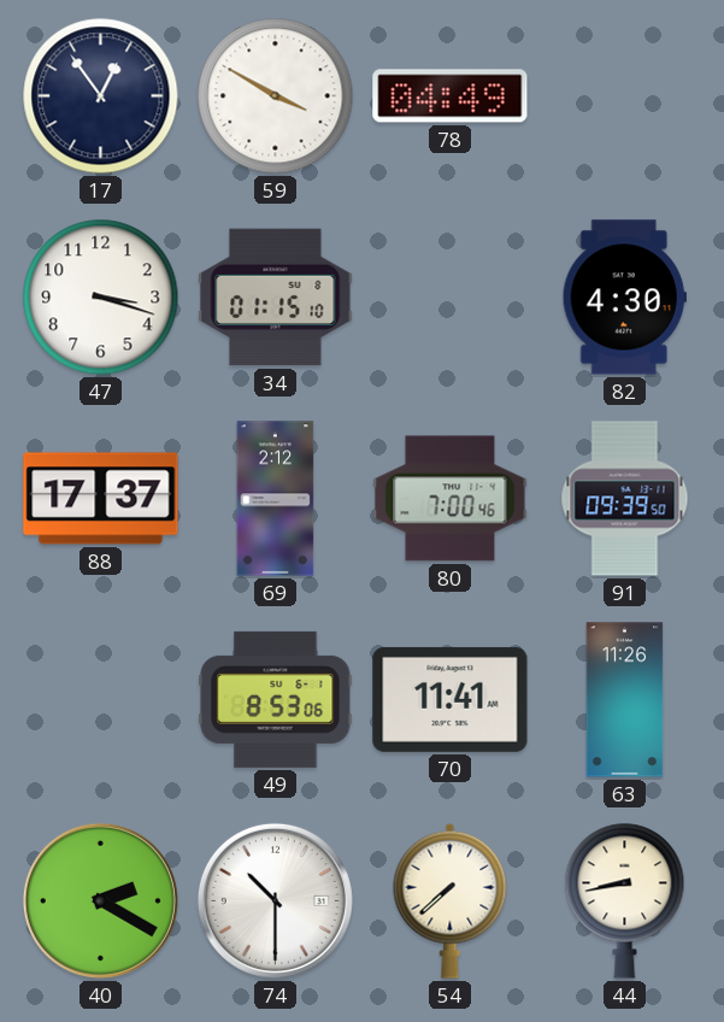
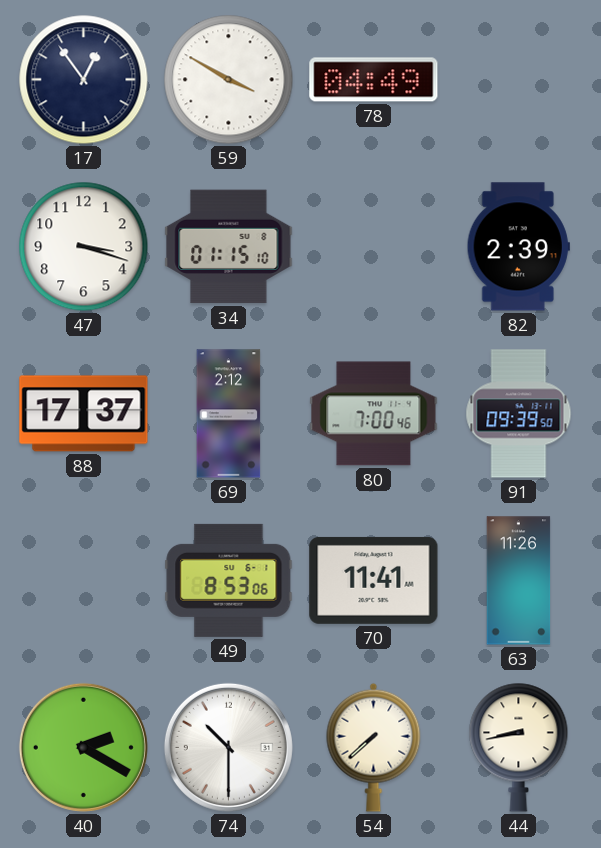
82: 4:30 -> 2:39
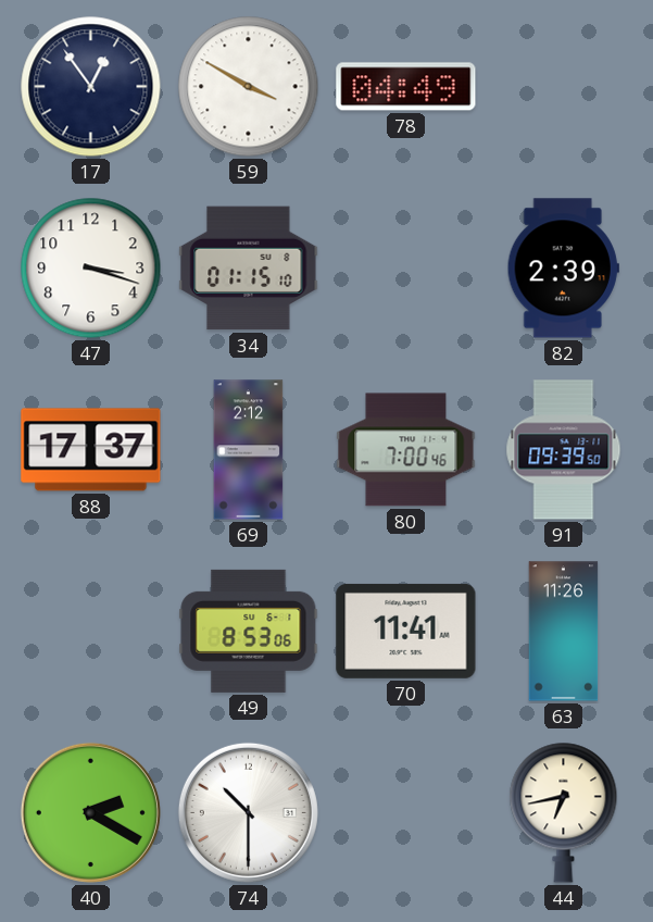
54: 7:38 -> none
44: 8:43 -> 6:43
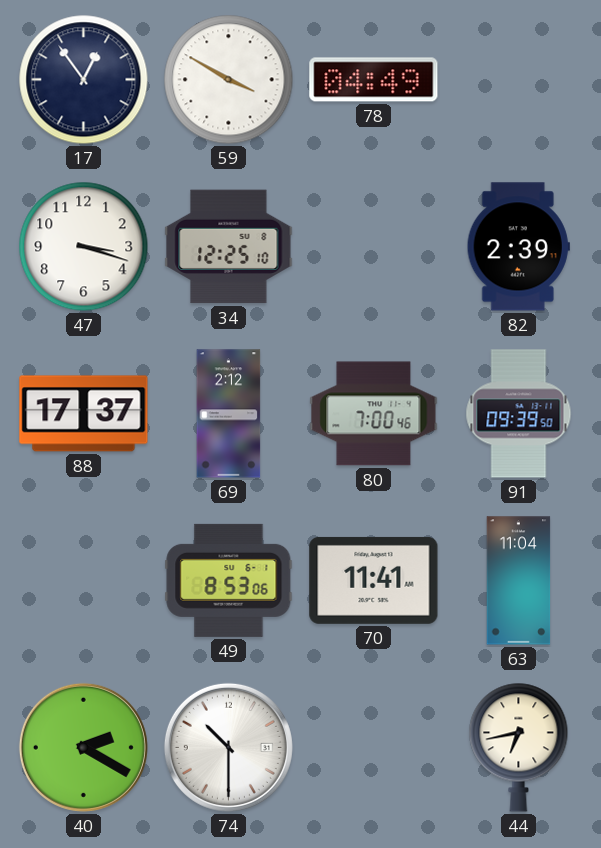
34: 01:15 -> 12:25
63: 11:26 -> 11:04
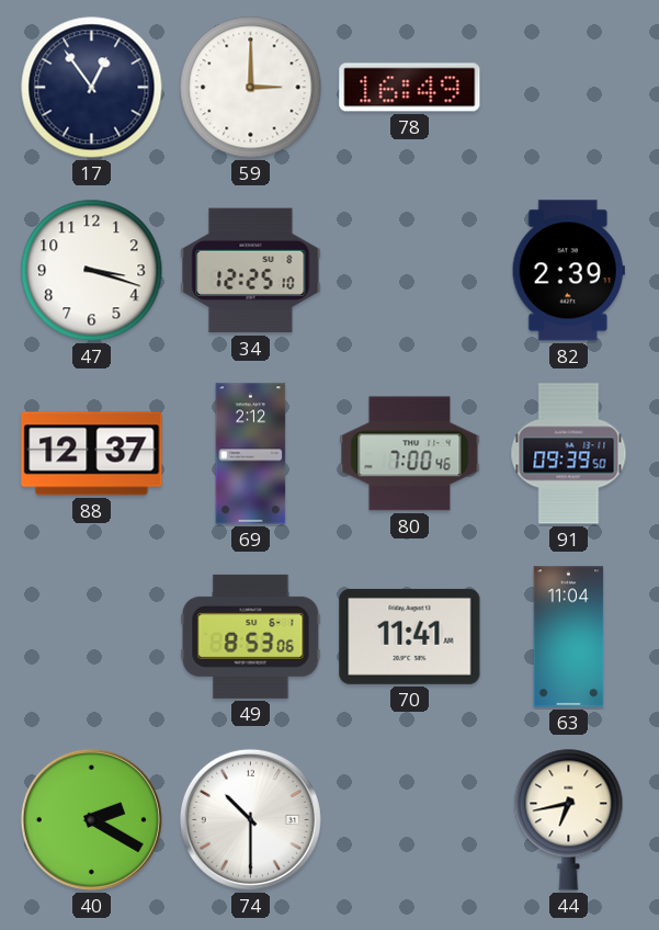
59: 3:50 -> 3:00
78: 04:49 -> 16:49
88: 17:37 -> 12:37
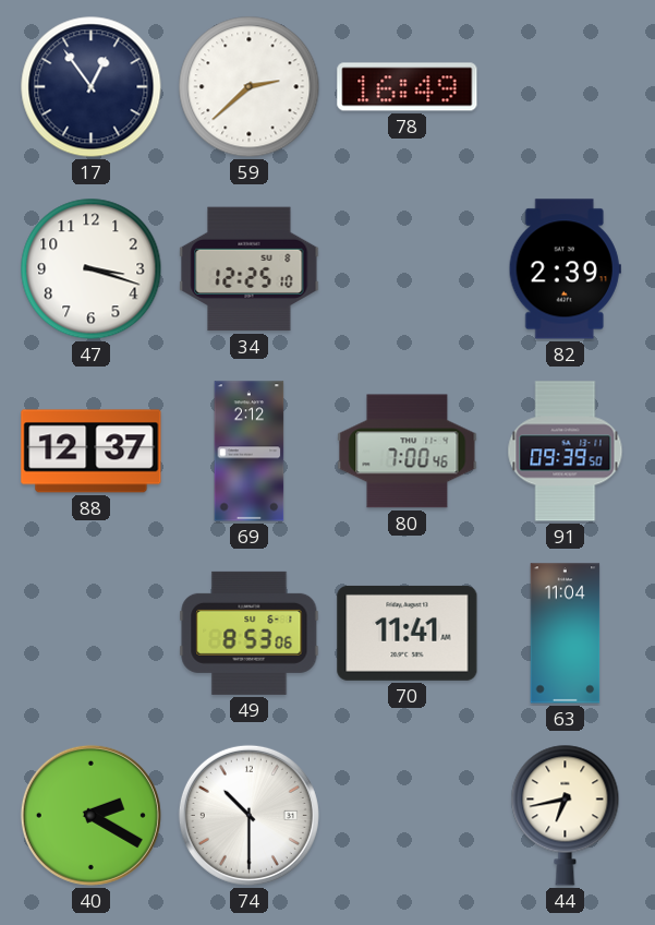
59: 3:00 -> 2:38
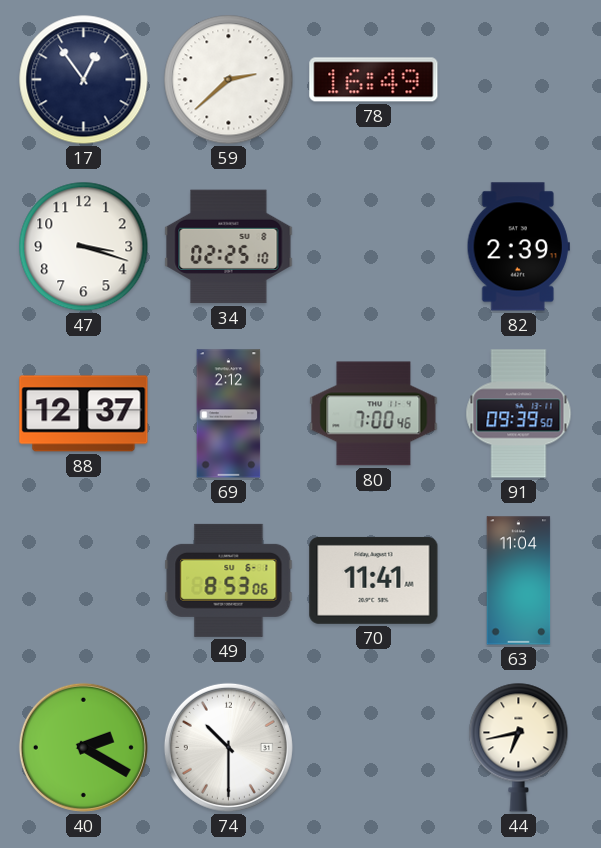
34: 12:25 -> 02:25
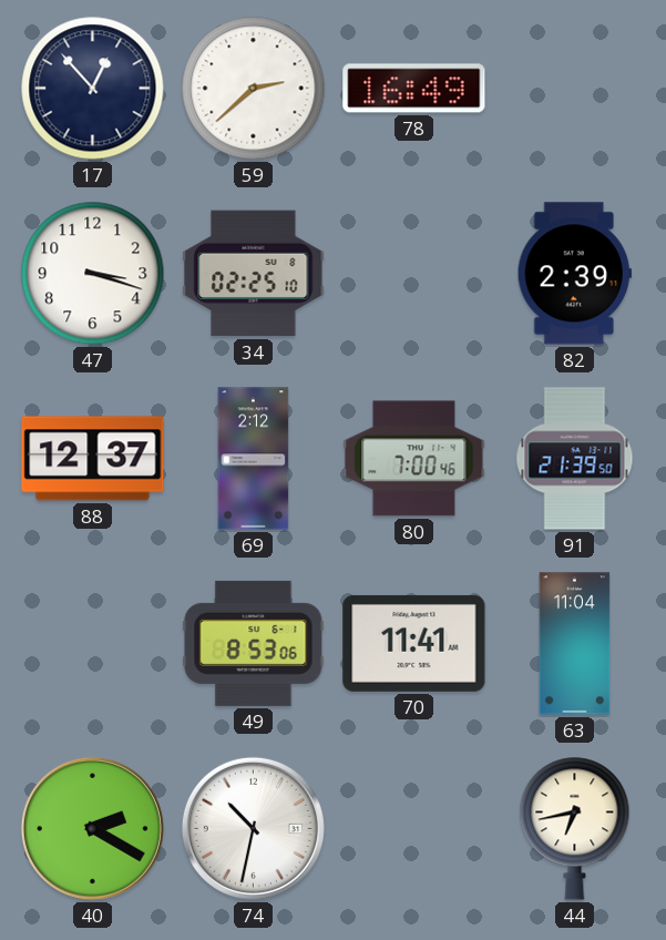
17: 12:54 -> 12:53
91: 09:39 -> 21:39
74: 10:30 -> 10:32
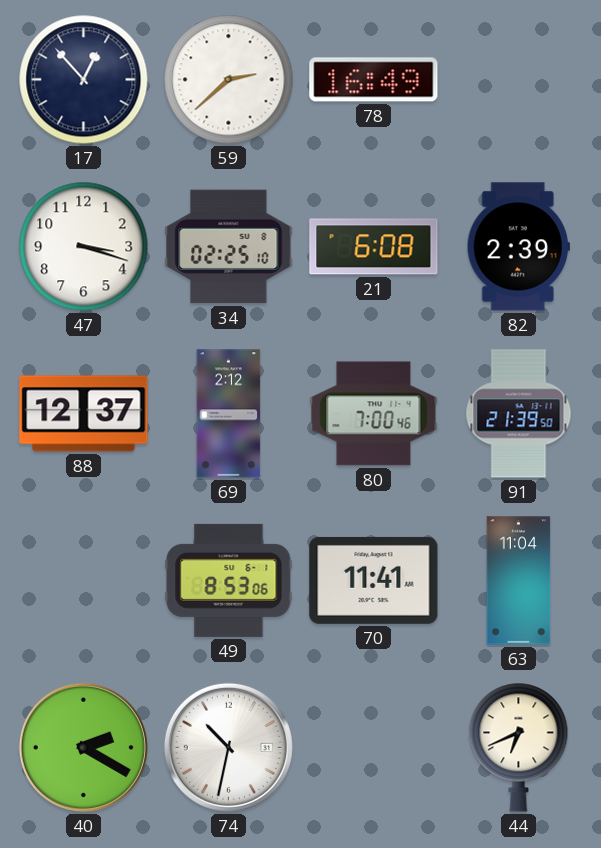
21: none -> 6:08
44: 6:43 -> 6:41
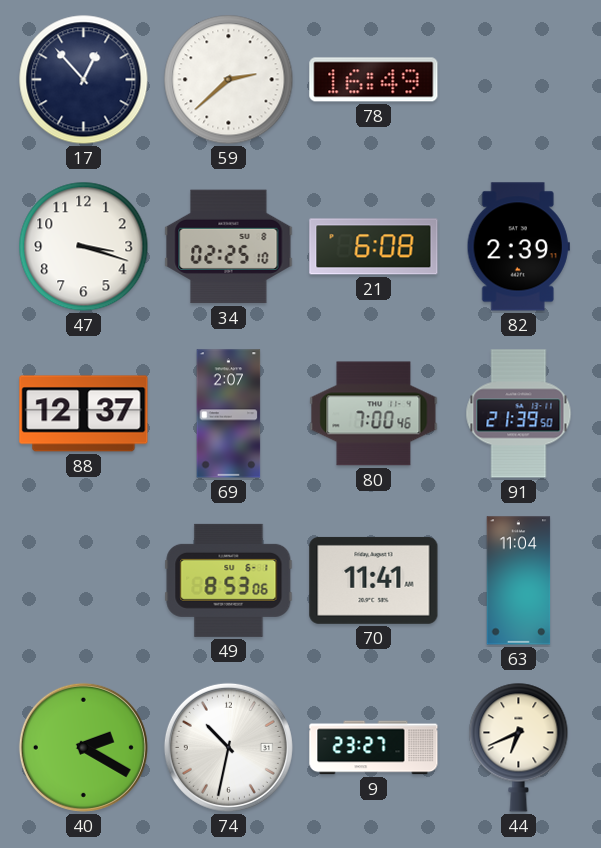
69: 2:12 -> 2:07
9: none -> 23:27
